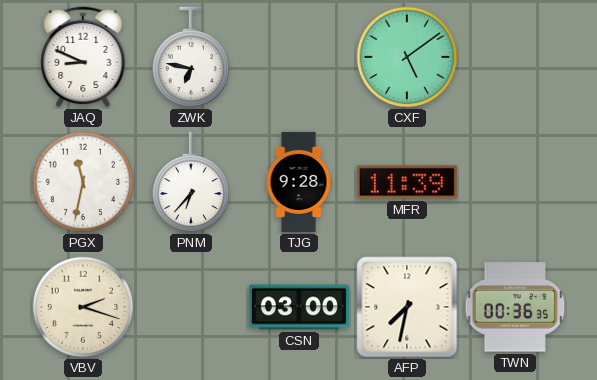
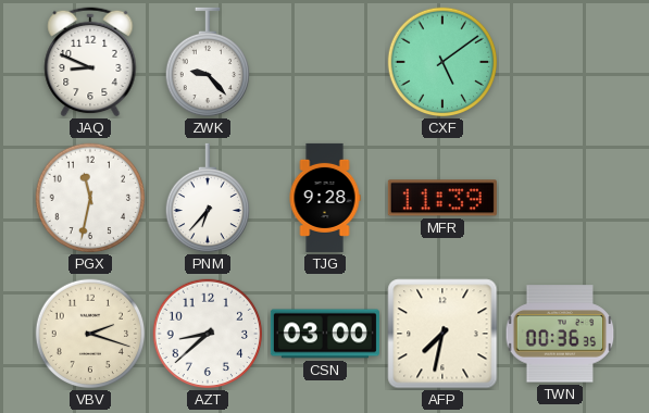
ZWK: 6:47 -> 9:23
AZT: none -> 8:38
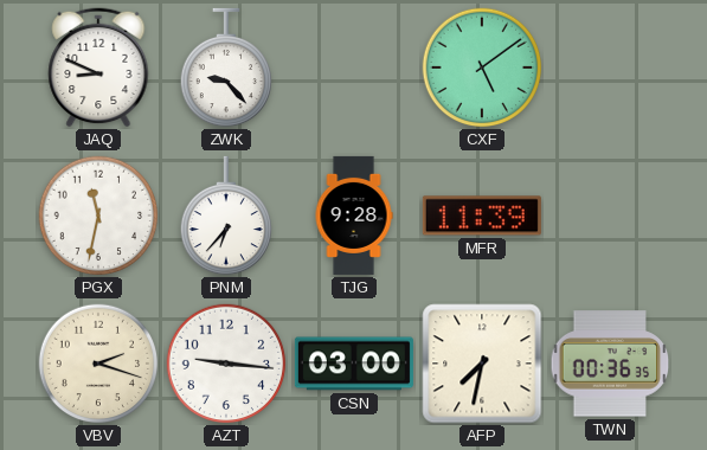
AZT: 8:38 -> 9:16
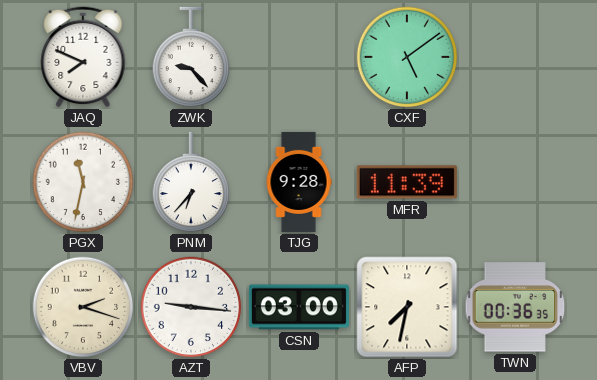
JAQ: 8:49 -> 7:49
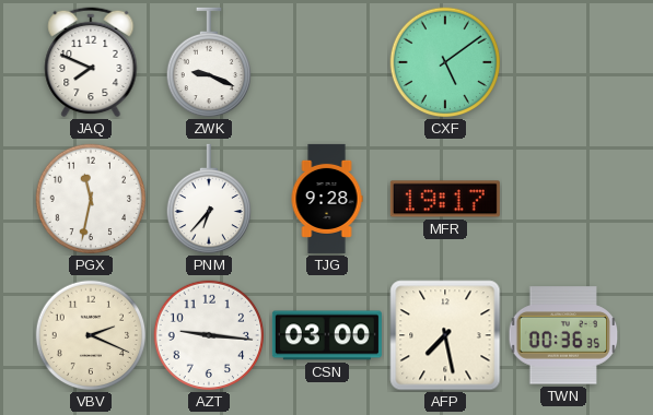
ZWK: 9:23 -> 9:19
MFR: 11:39 -> 19:17
VBV: 2:18 -> 2:19
AFP: 7:32 -> 7:28
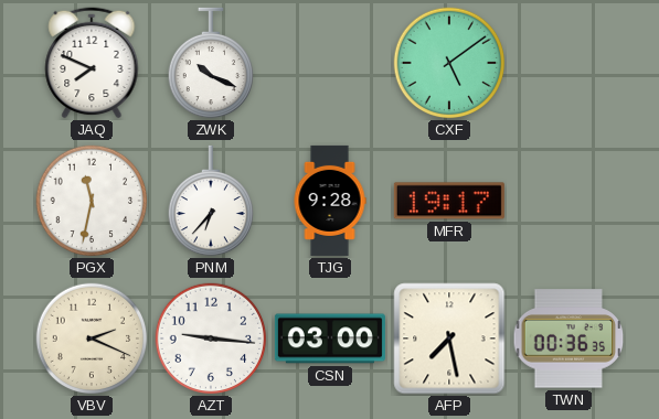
ZWK: 9:19 -> 10:19
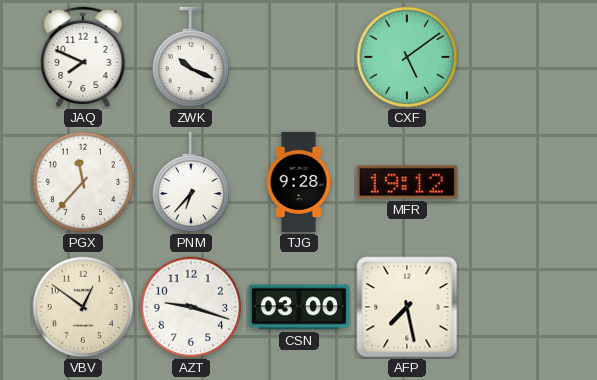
PGX: 11:32 -> 11:37
MFR: 19:17 -> 19:12
VBV: 2:19 -> 12:51
AZT: 9:16 -> 9:18
TWN: 00:36 -> none
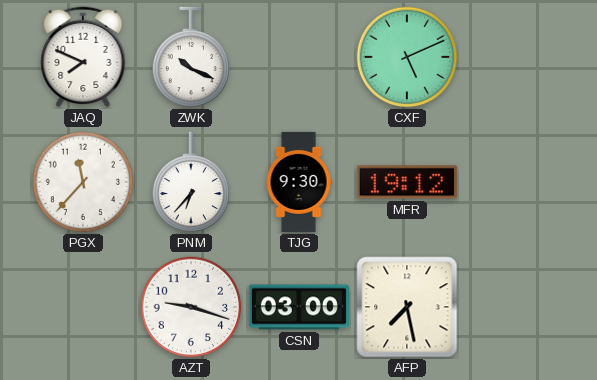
CXF: 5:09 -> 5:11
TJG: 9:28 -> 9:30
VBV: 12:51 -> none
